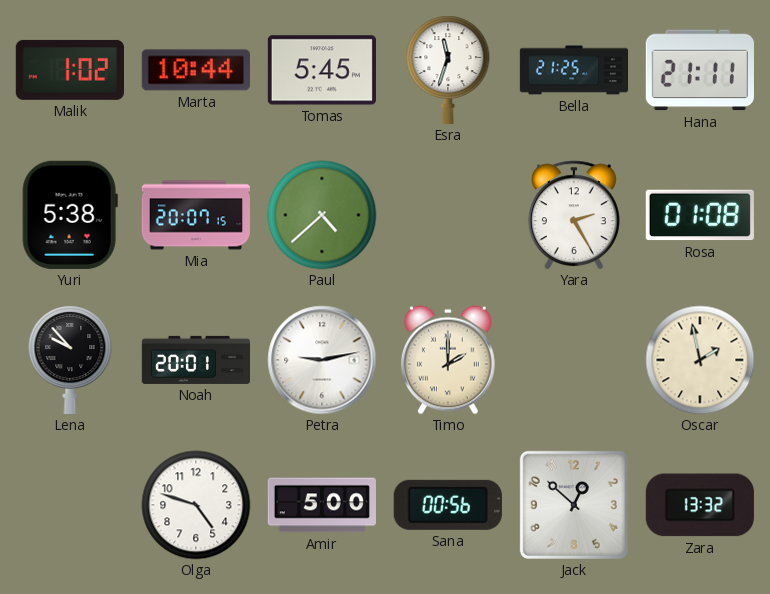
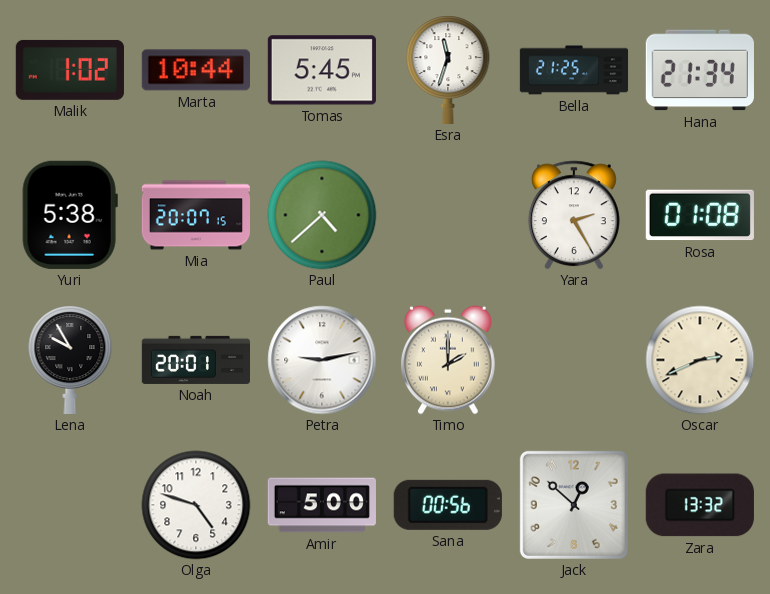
Hana: 21:11 -> 21:34
Lena: 9:53 -> 9:55
Oscar: 1:58 -> 2:41
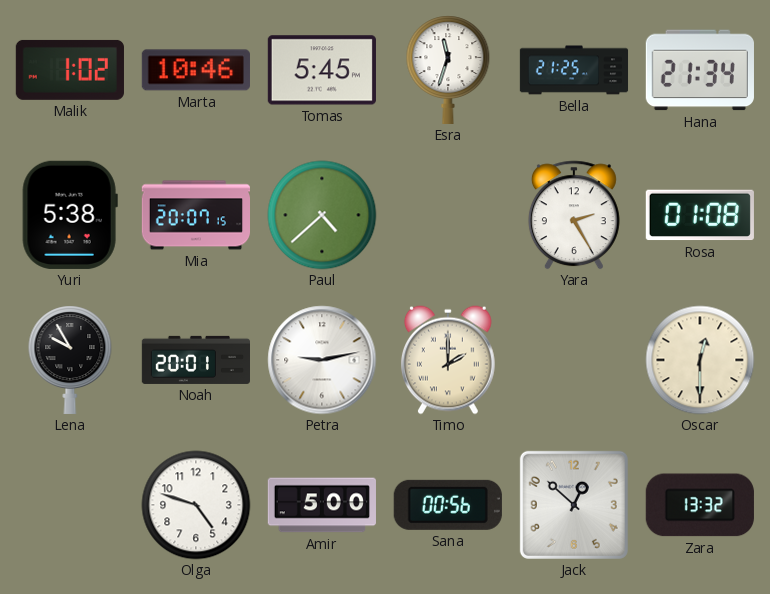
Marta: 10:44 -> 10:46
Oscar: 2:41 -> 12:30
